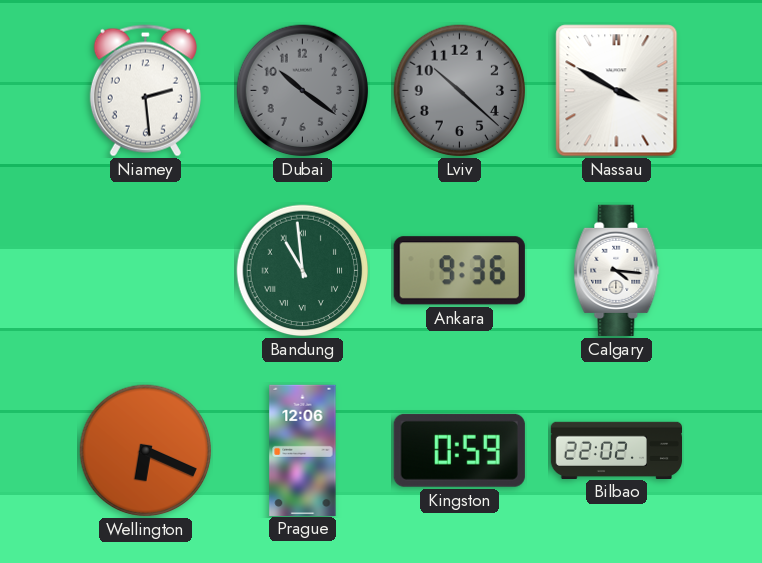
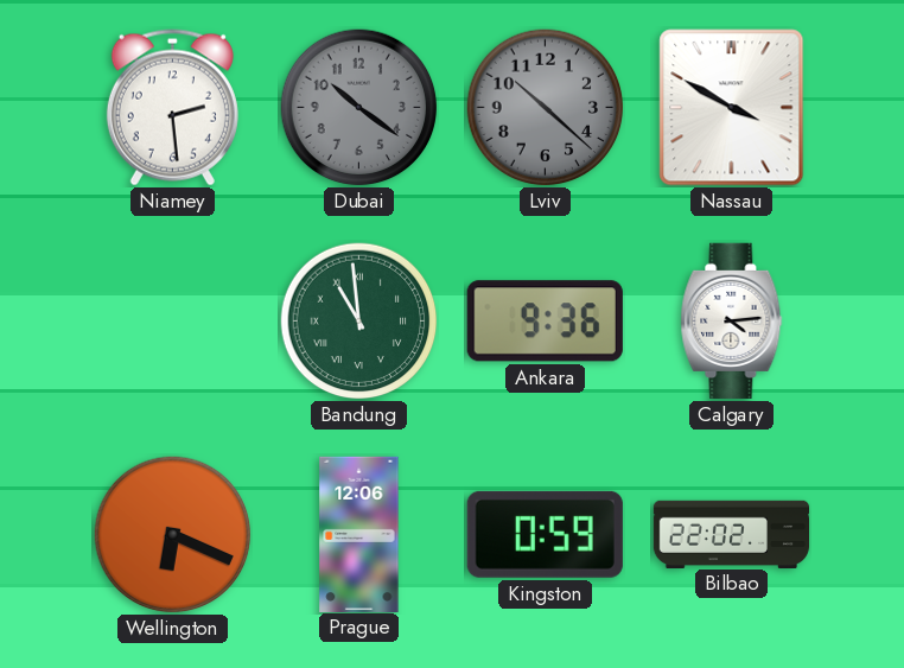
Calgary: 4:16 -> 4:14
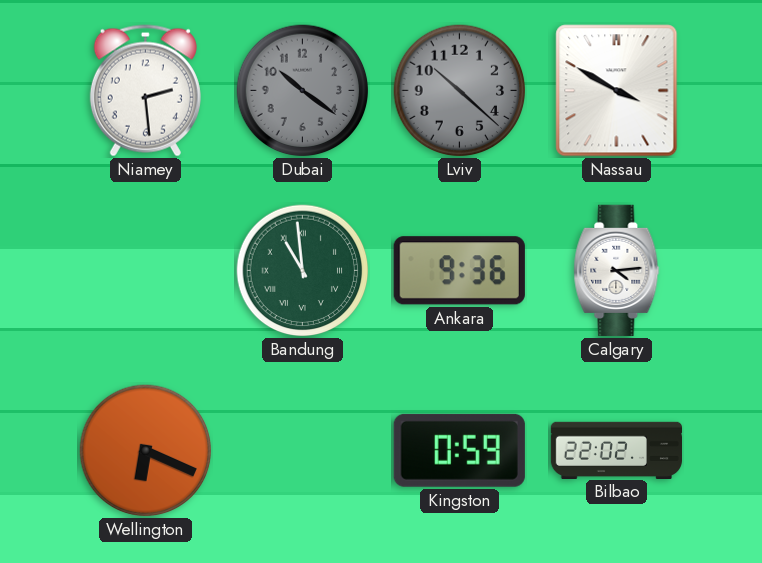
Prague: 12:06 -> none
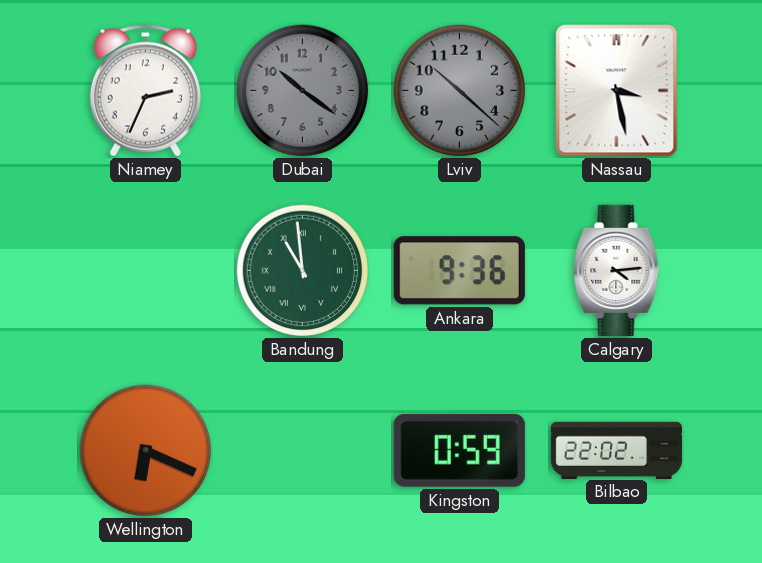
Niamey: 2:29 -> 2:34
Nassau: 3:50 -> 3:28
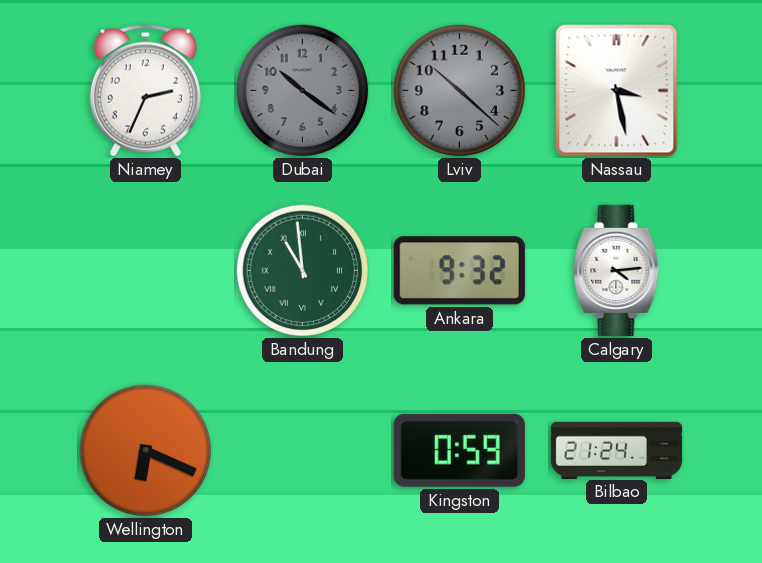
Ankara: 9:36 -> 9:32
Bilbao: 22:02 -> 21:24
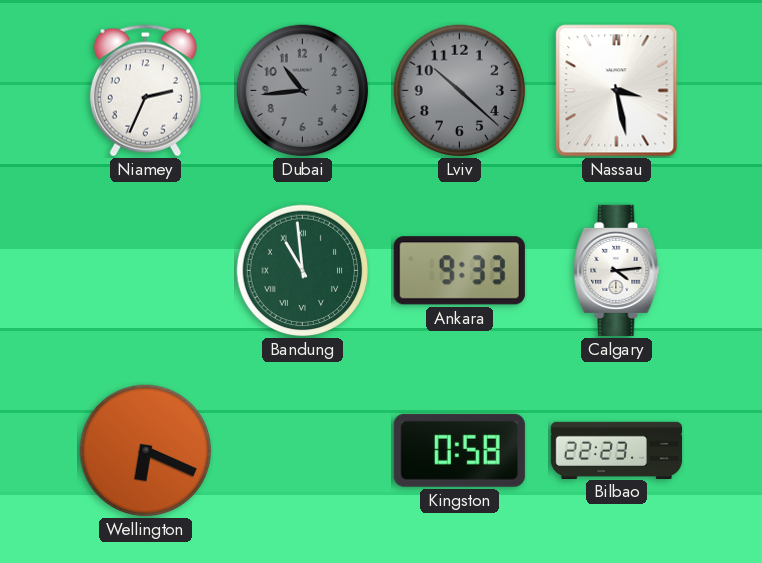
Dubai: 10:21 -> 10:44
Ankara: 9:32 -> 9:33
Kingston: 0:59 -> 0:58
Bilbao: 21:24 -> 22:23
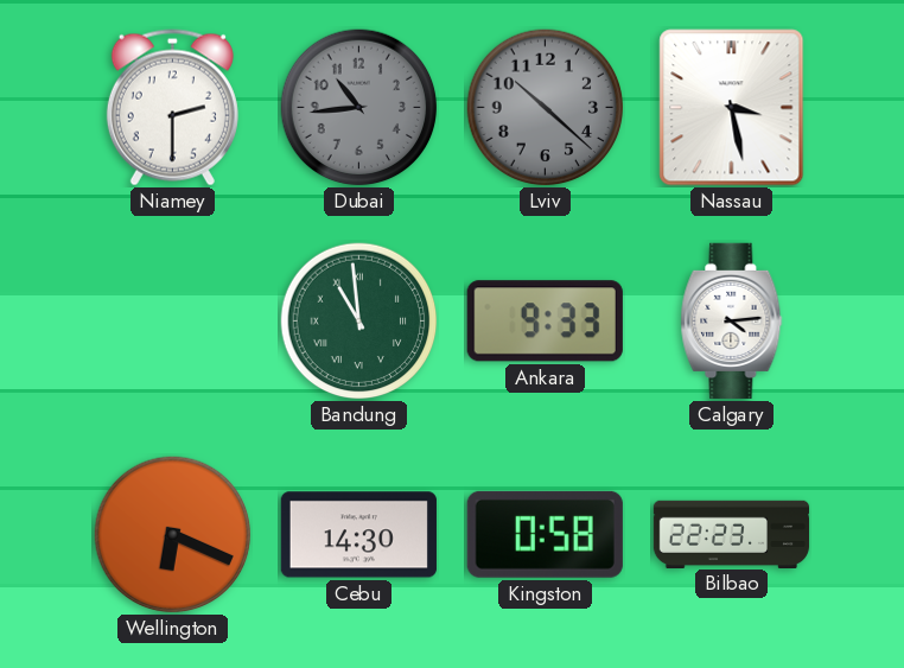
Niamey: 2:34 -> 2:30
Cebu: none -> 14:30
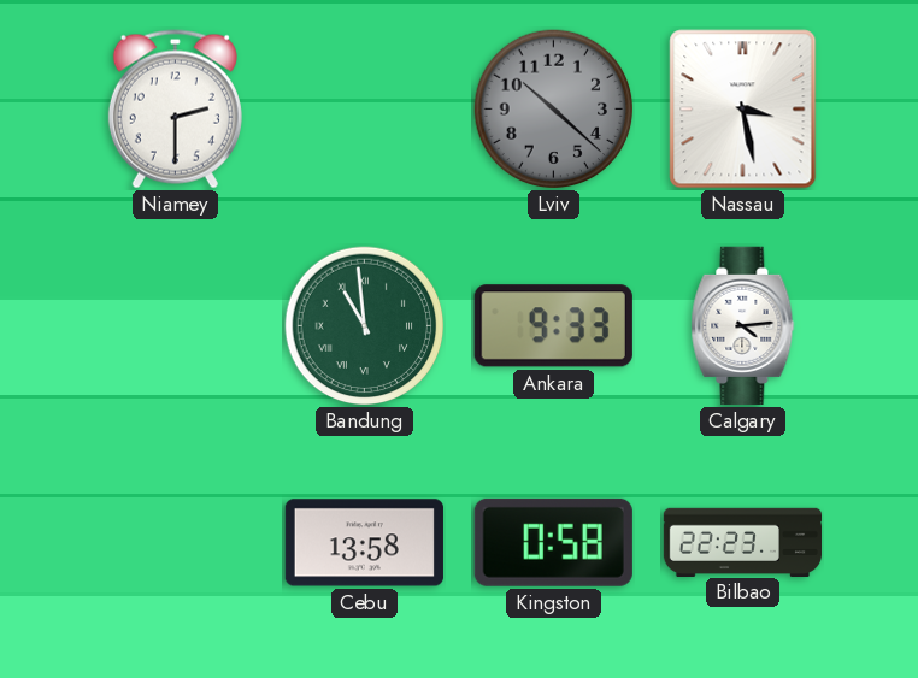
Dubai: 10:44 -> none
Wellington: 6:19 -> none
Cebu: 14:30 -> 13:58
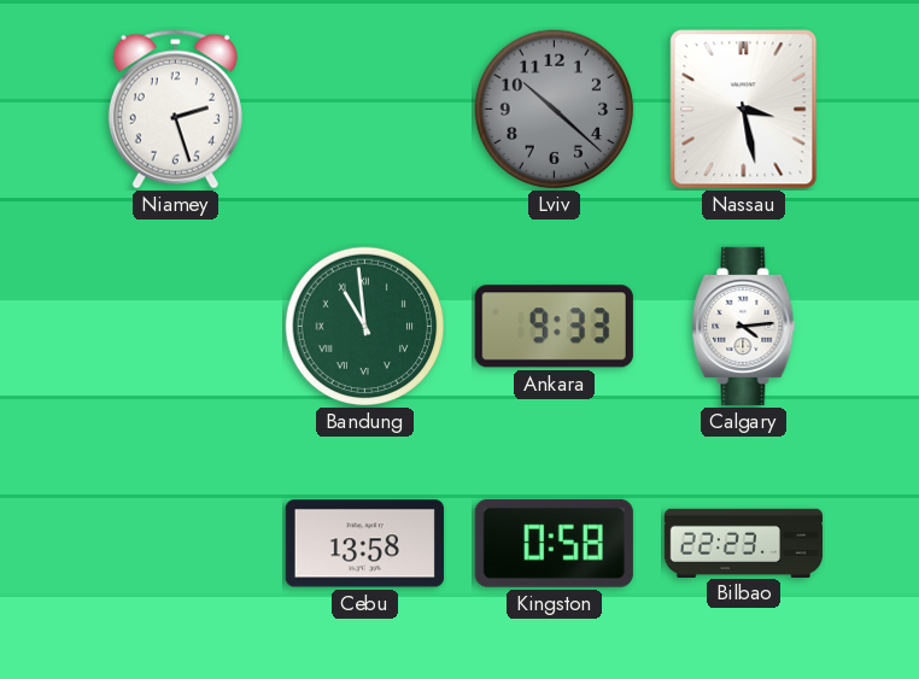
Niamey: 2:30 -> 2:27
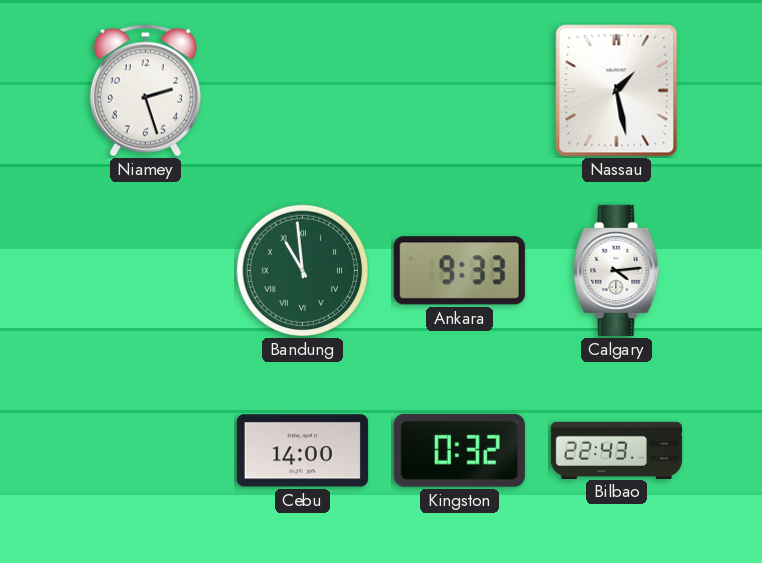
Lviv: 10:22 -> none
Nassau: 3:28 -> 1:28
Cebu: 13:58 -> 14:00
Kingston: 0:58 -> 0:32
Bilbao: 22:23 -> 22:43
